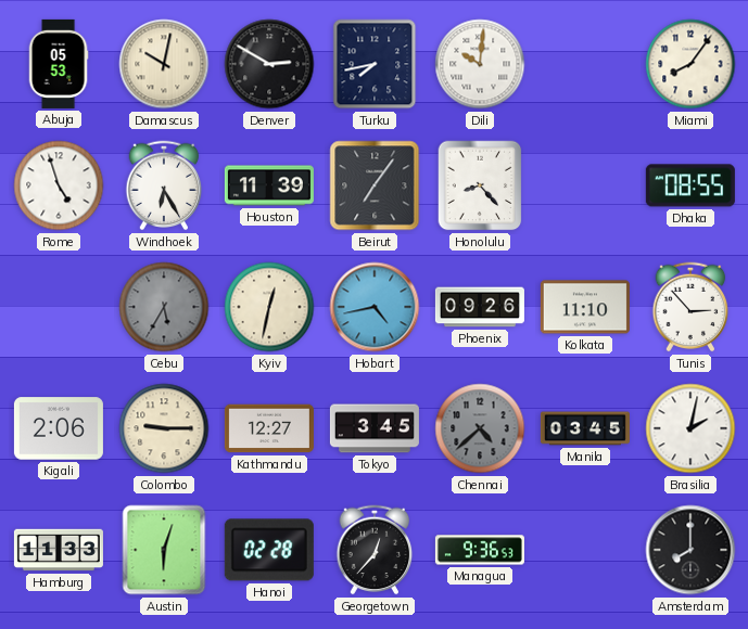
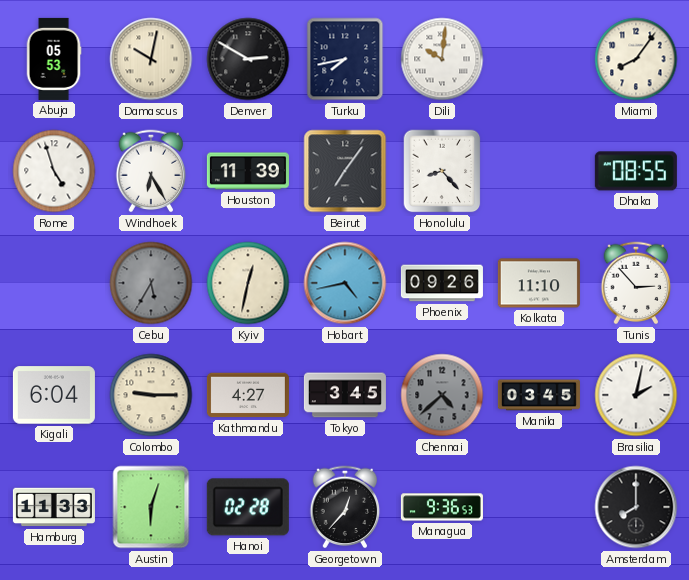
Kigali: 2:06 -> 6:04
Kathmandu: 12:27 -> 4:27
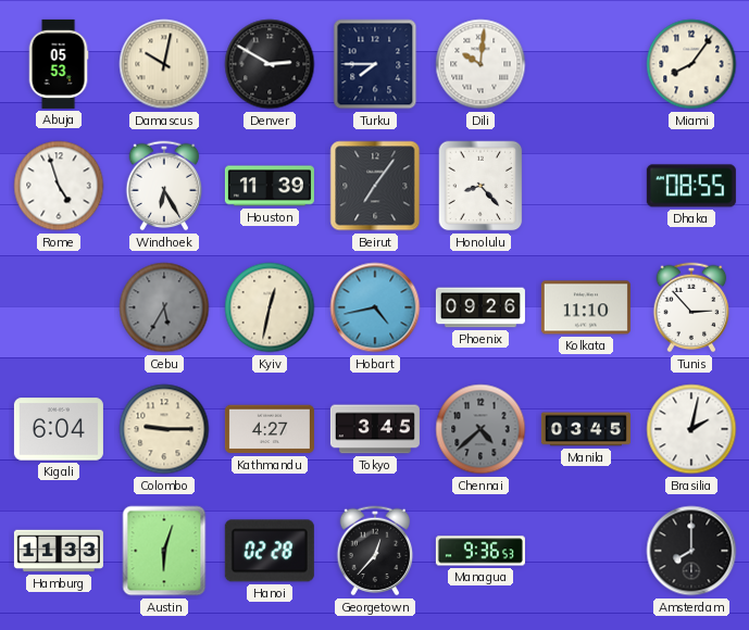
Turku: 7:43 -> 7:45
